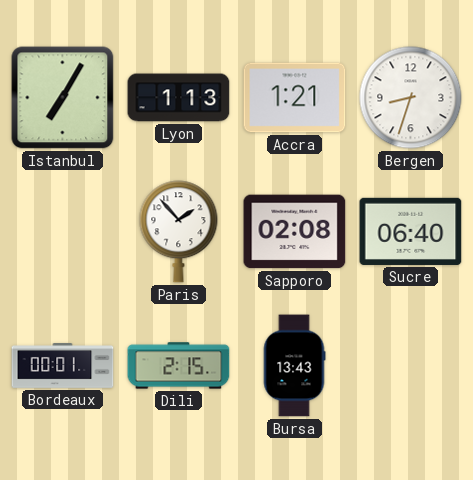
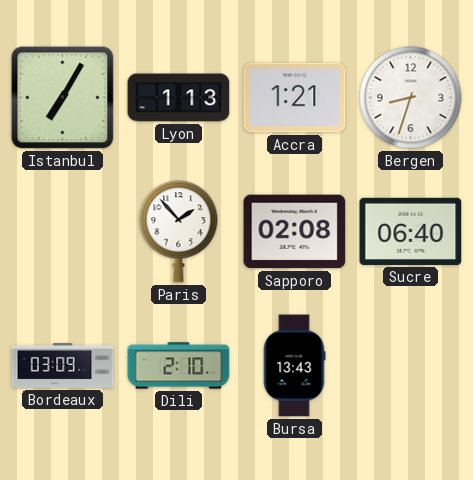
Bordeaux: 00:01 -> 03:09
Dili: 2:15 -> 2:10
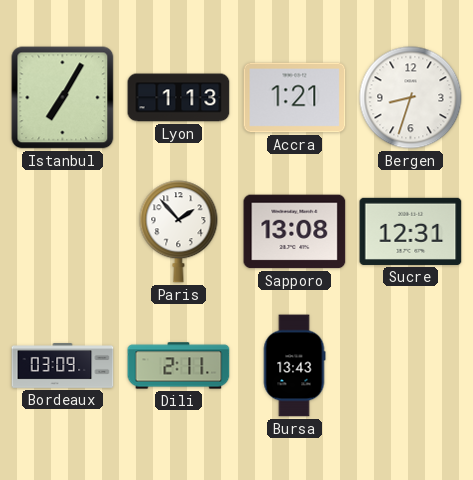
Sapporo: 02:08 -> 13:08
Sucre: 06:40 -> 12:31
Dili: 2:10 -> 2:11
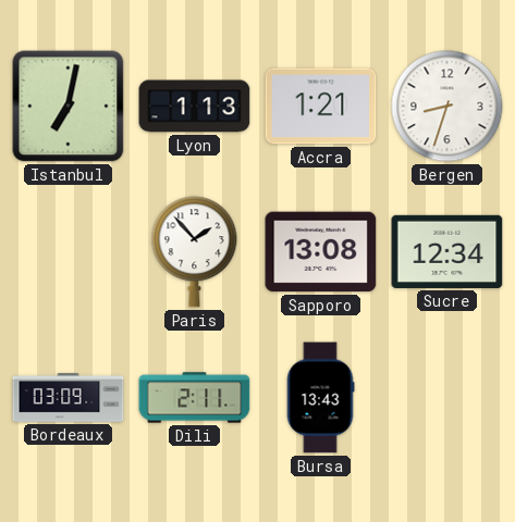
Istanbul: 7:05 -> 7:02
Sucre: 12:31 -> 12:34
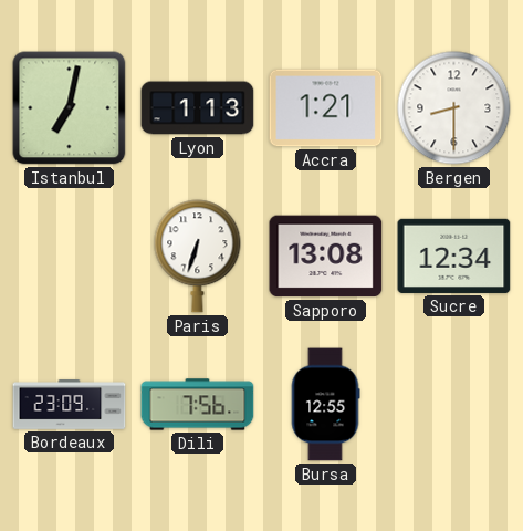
Bergen: 8:33 -> 8:30
Paris: 1:53 -> 6:33
Bordeaux: 03:09 -> 23:09
Dili: 2:11 -> 7:56
Bursa: 13:43 -> 12:55
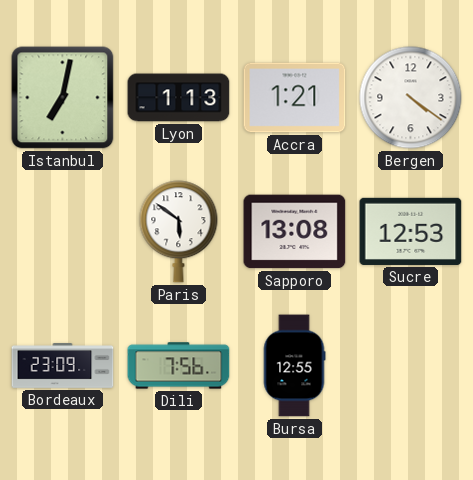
Bergen: 8:30 -> 4:21
Paris: 6:33 -> 5:51
Sucre: 12:34 -> 12:53
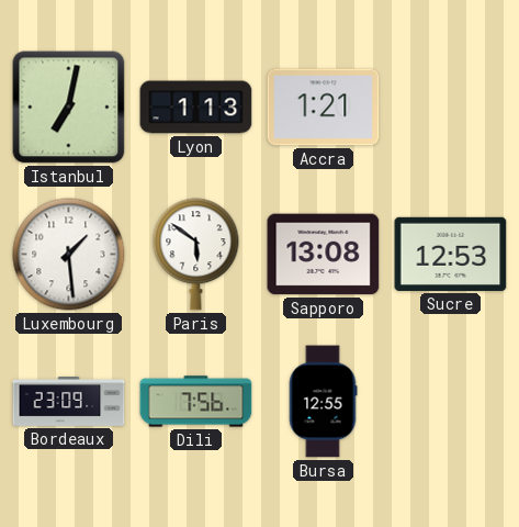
Bergen: 4:21 -> none
Luxembourg: none -> 1:29
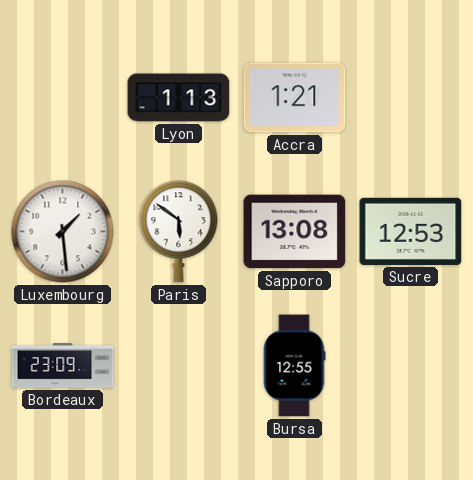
Istanbul: 7:02 -> none
Dili: 7:56 -> none
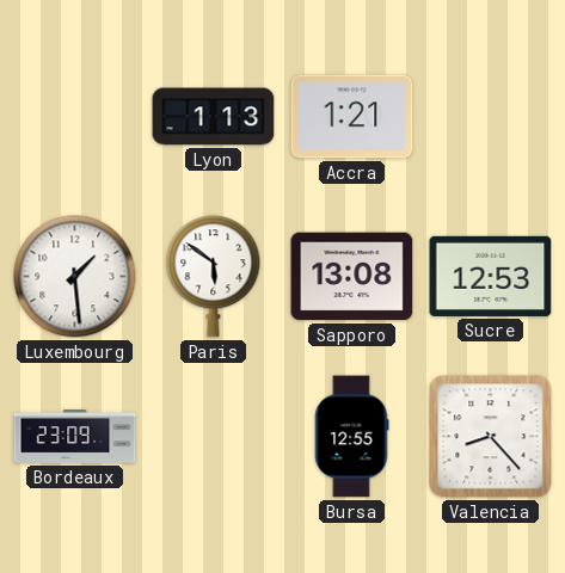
Valencia: none -> 8:23
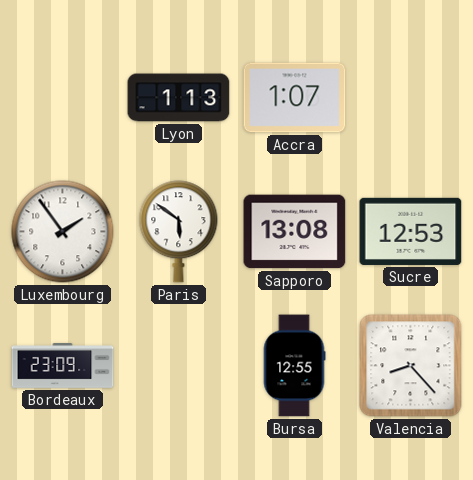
Accra: 1:21 -> 1:07
Luxembourg: 1:29 -> 1:54
